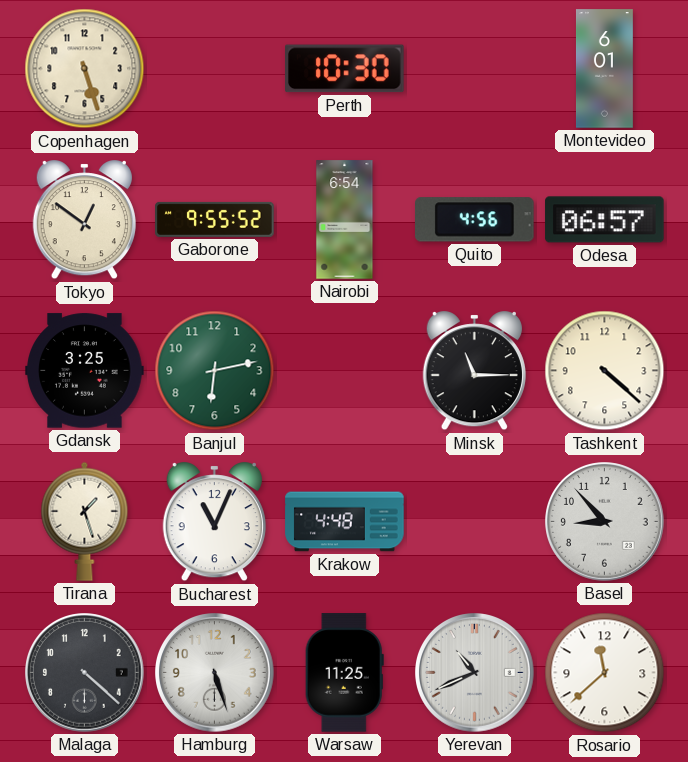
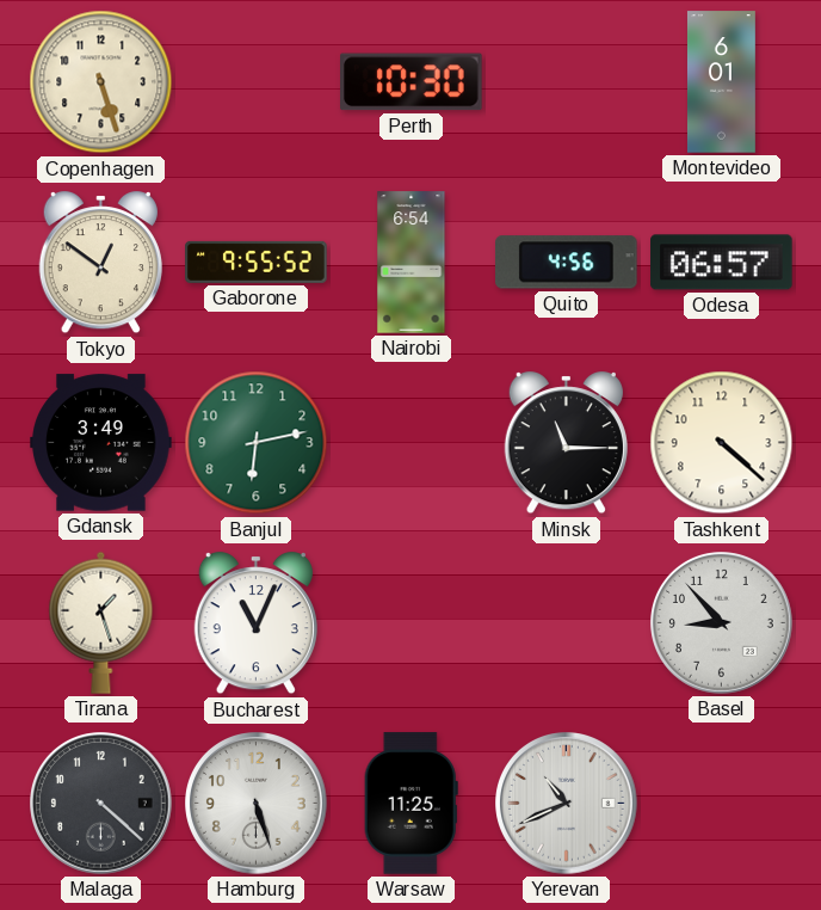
Gdansk: 3:25 -> 3:49
Krakow: 4:48 -> none
Rosario: 11:38 -> none
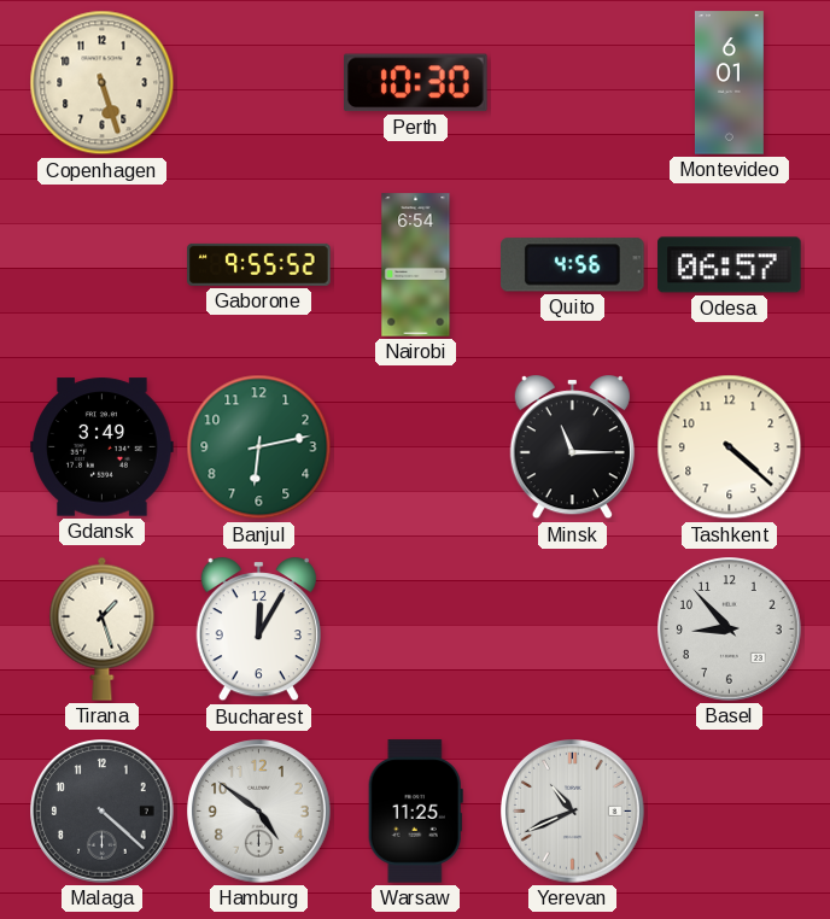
Tokyo: 12:51 -> none
Bucharest: 11:04 -> 12:05
Hamburg: 5:27 -> 4:51
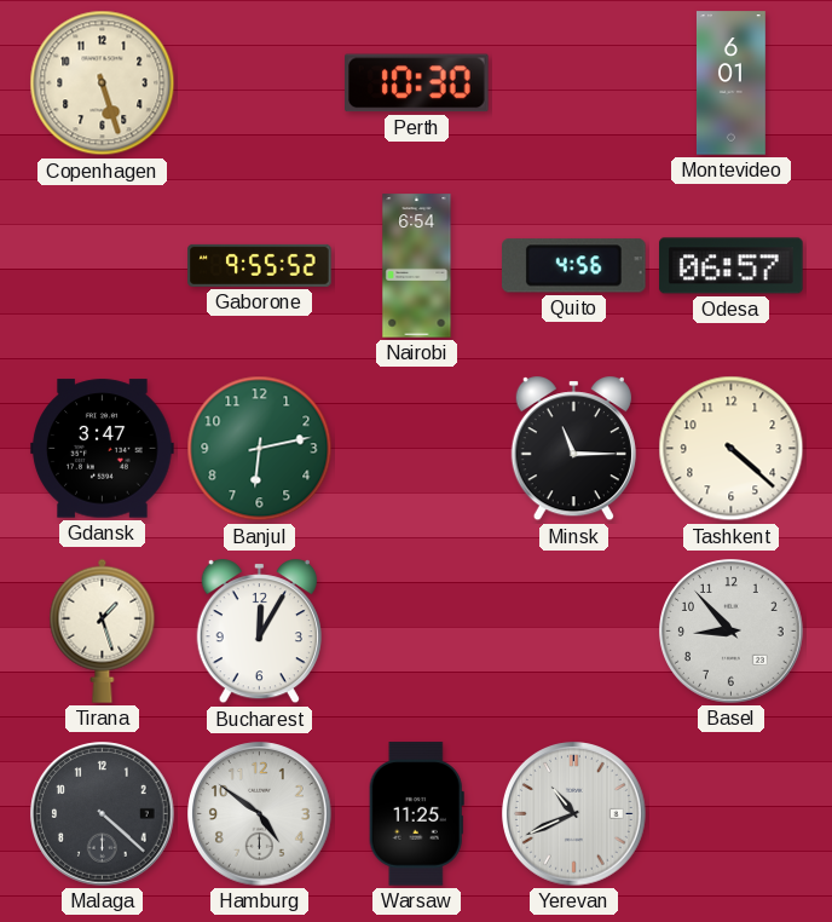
Gdansk: 3:49 -> 3:47
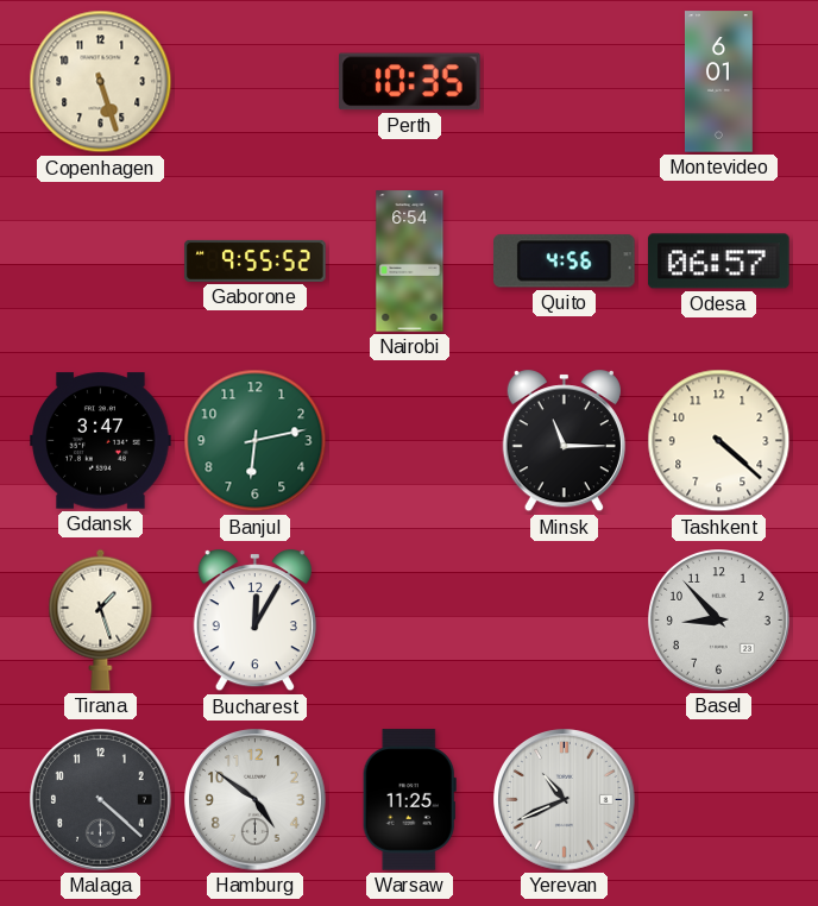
Perth: 10:30 -> 10:35
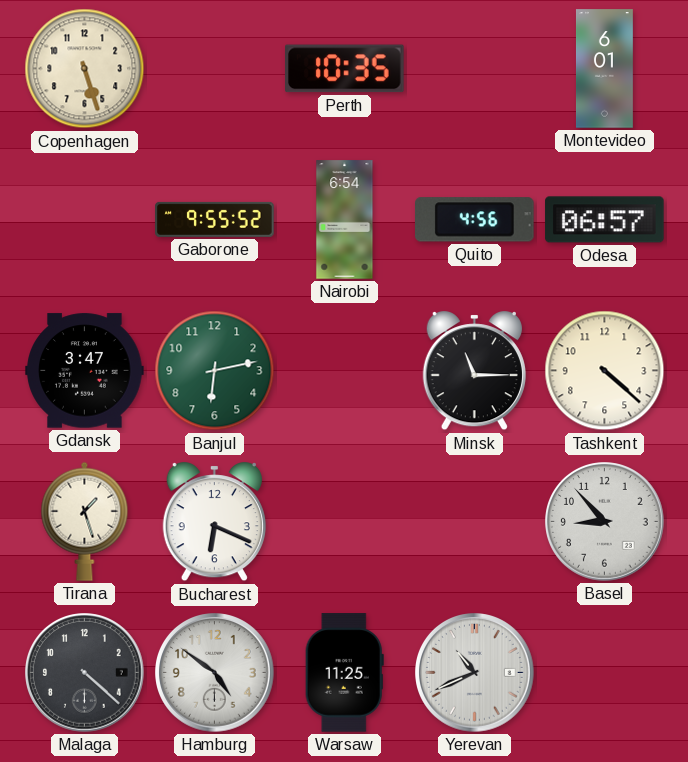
Bucharest: 12:05 -> 6:19
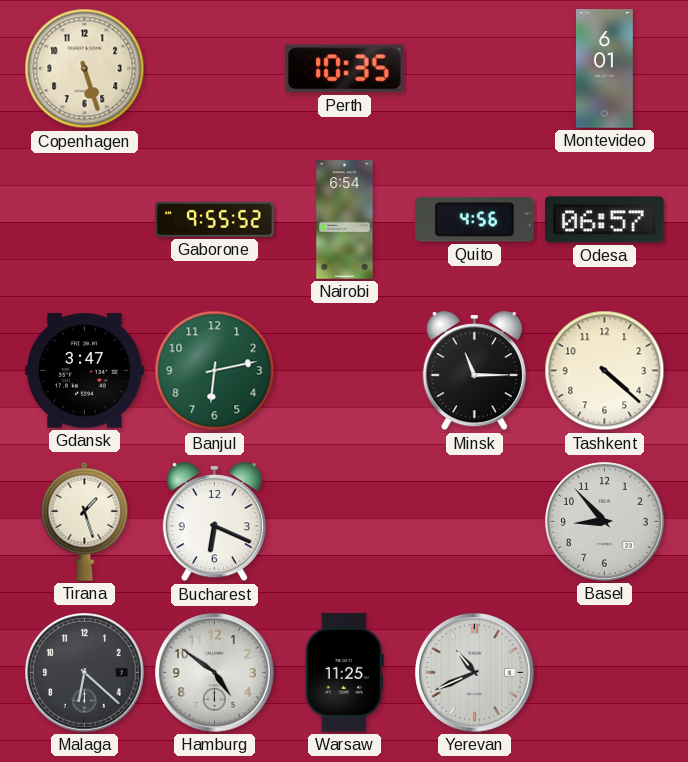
Malaga: 4:22 -> 6:22
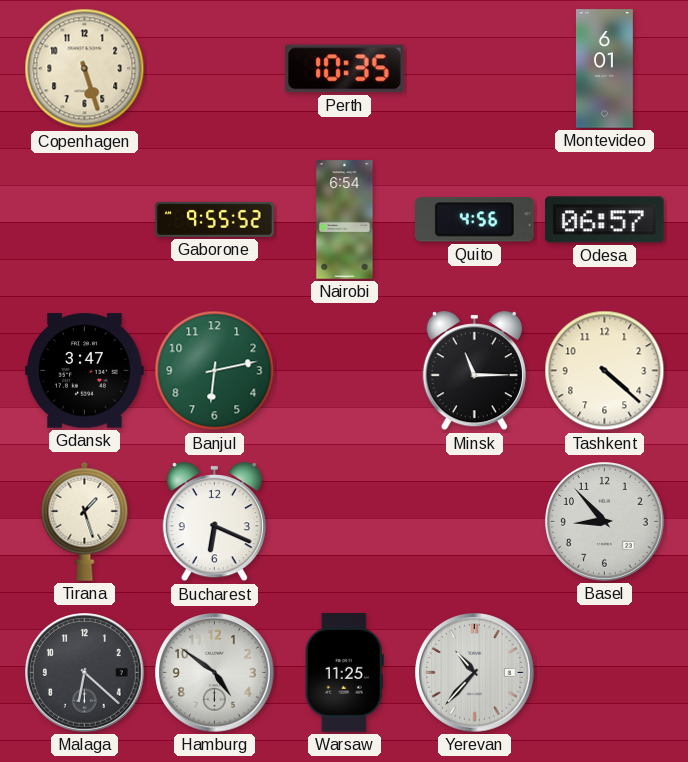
Yerevan: 10:41 -> 10:37
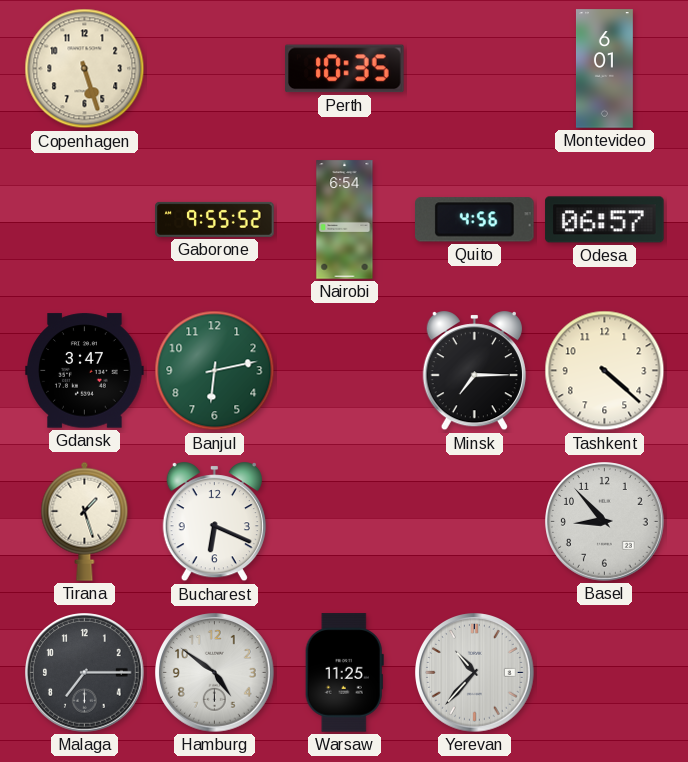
Minsk: 11:15 -> 7:15
Malaga: 6:22 -> 7:15
